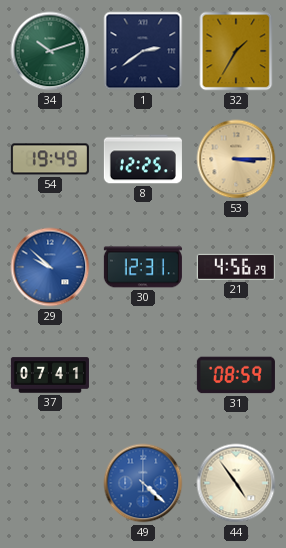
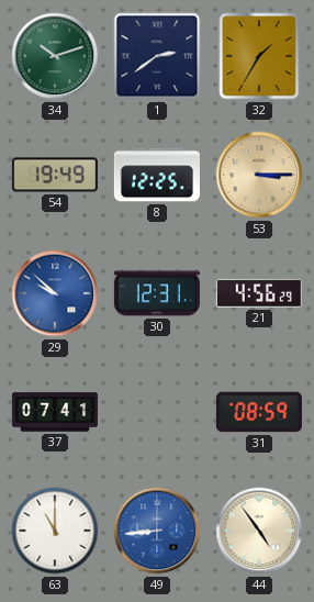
63: none -> 11:00
49: 4:22 -> 8:44
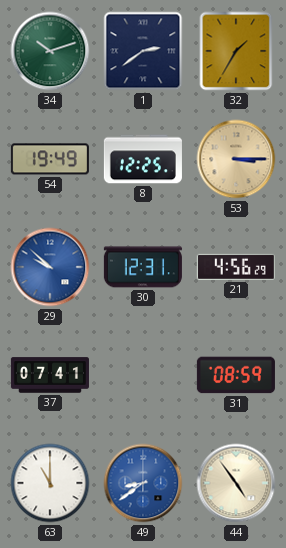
49: 8:44 -> 8:39
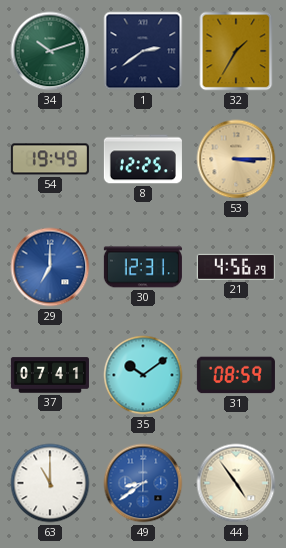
29: 9:52 -> 7:00
35: none -> 10:09
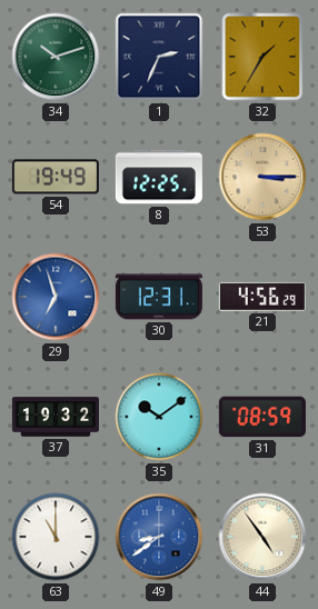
1: 2:39 -> 2:34
29: 7:00 -> 6:57
37: 07:41 -> 19:32
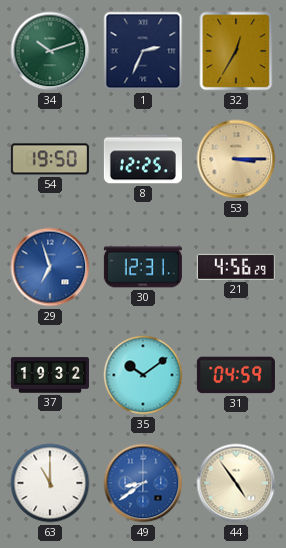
32: 1:35 -> 12:35
54: 19:49 -> 19:50
31: 08:59 -> 04:59
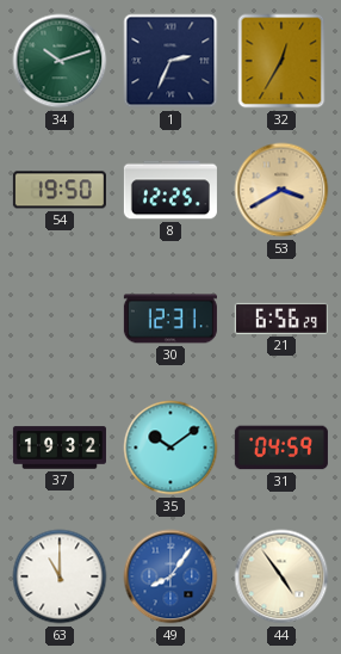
53: 3:15 -> 3:40
29: 6:57 -> none
21: 4:56 -> 6:56
49: 8:39 -> 8:06
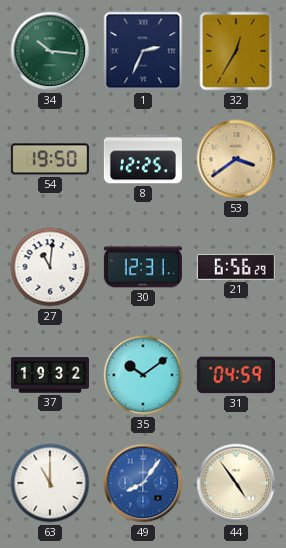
34: 10:12 -> 10:16
53: 3:40 -> 3:39
27: none -> 11:01
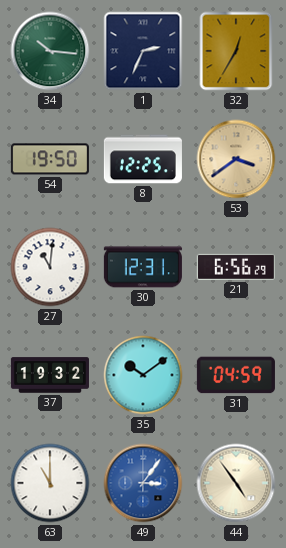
49: 8:06 -> 3:06
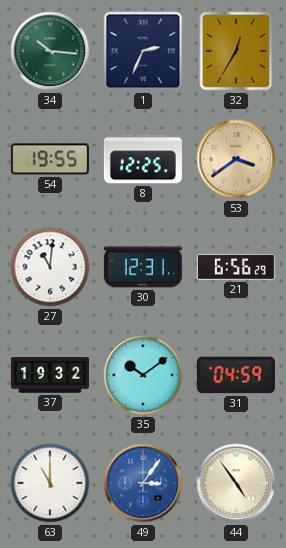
54: 19:50 -> 19:55
